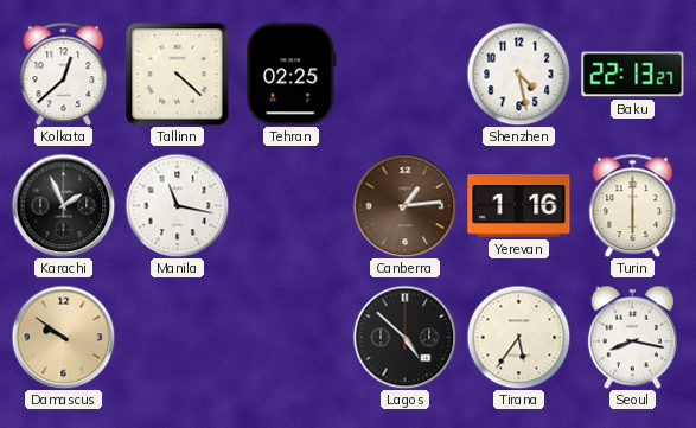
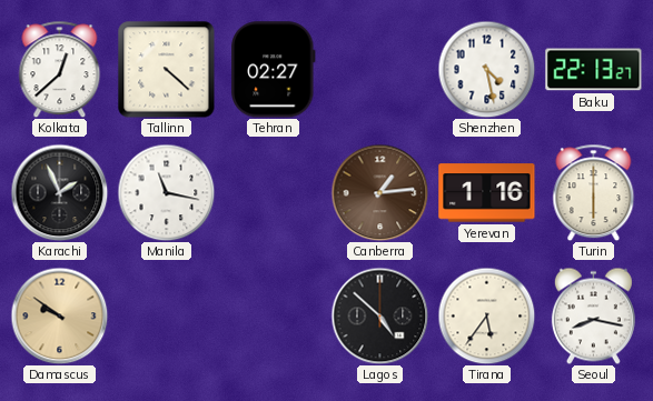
Tehran: 02:25 -> 02:27
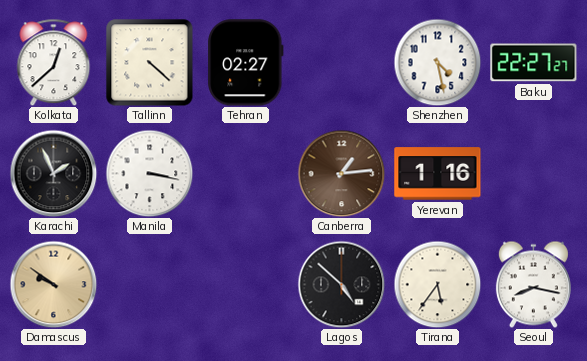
Baku: 22:13 -> 22:27
Manila: 11:17 -> 3:17
Turin: 6:00 -> none
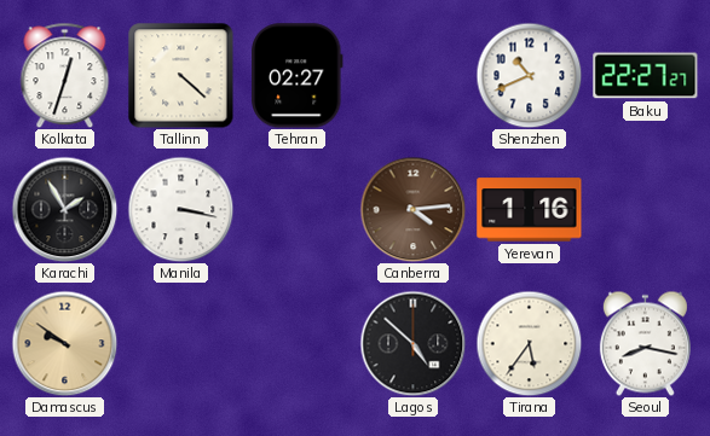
Kolkata: 12:38 -> 12:33
Shenzhen: 4:28 -> 10:41
Karachi: 1:56 -> 1:55
Canberra: 1:14 -> 4:14
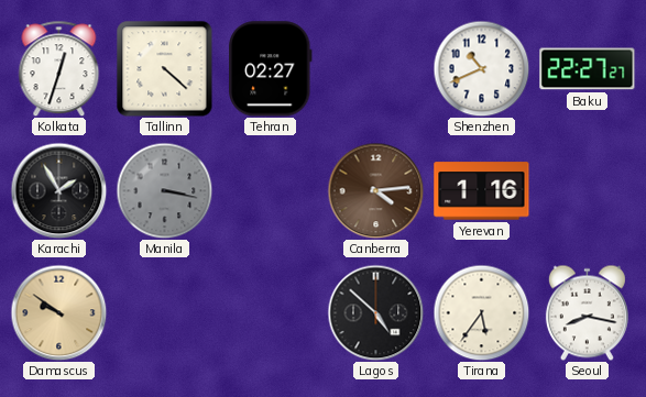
Manila dial: white -> grey
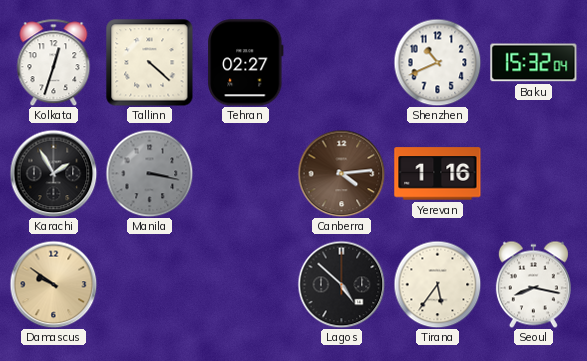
Baku: 22:27 -> 15:32
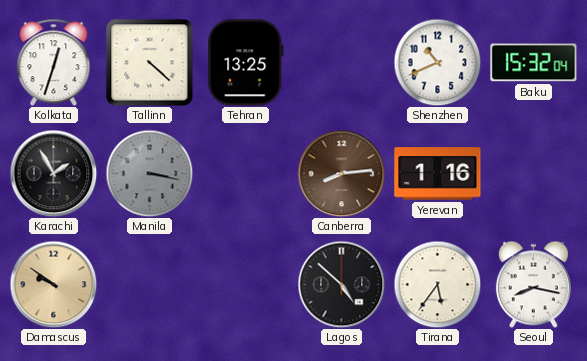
Tehran: 02:27 -> 13:25
Canberra: 4:14 -> 8:14
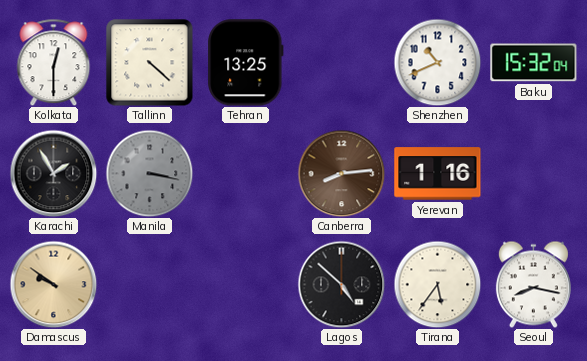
Kolkata: 12:33 -> 12:30
